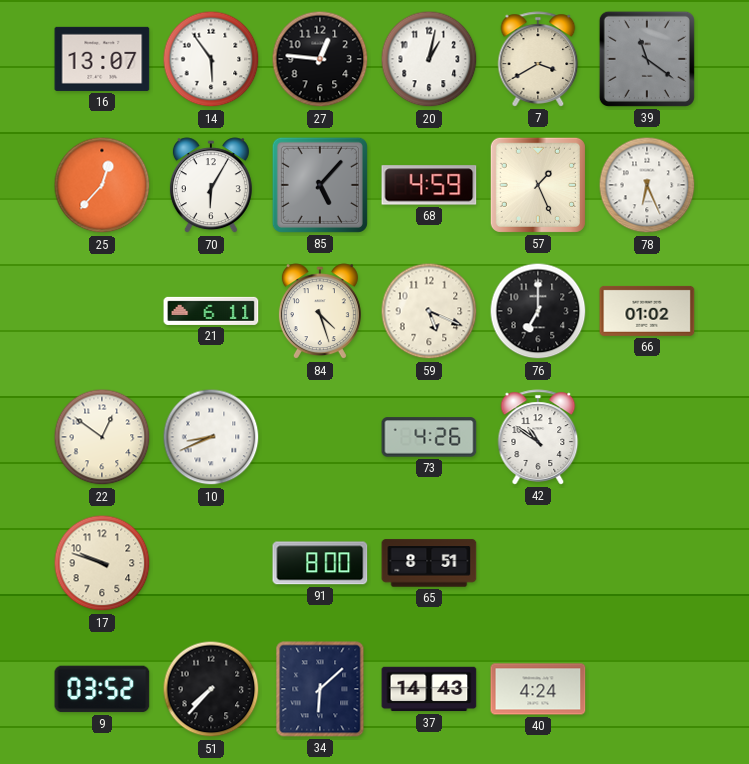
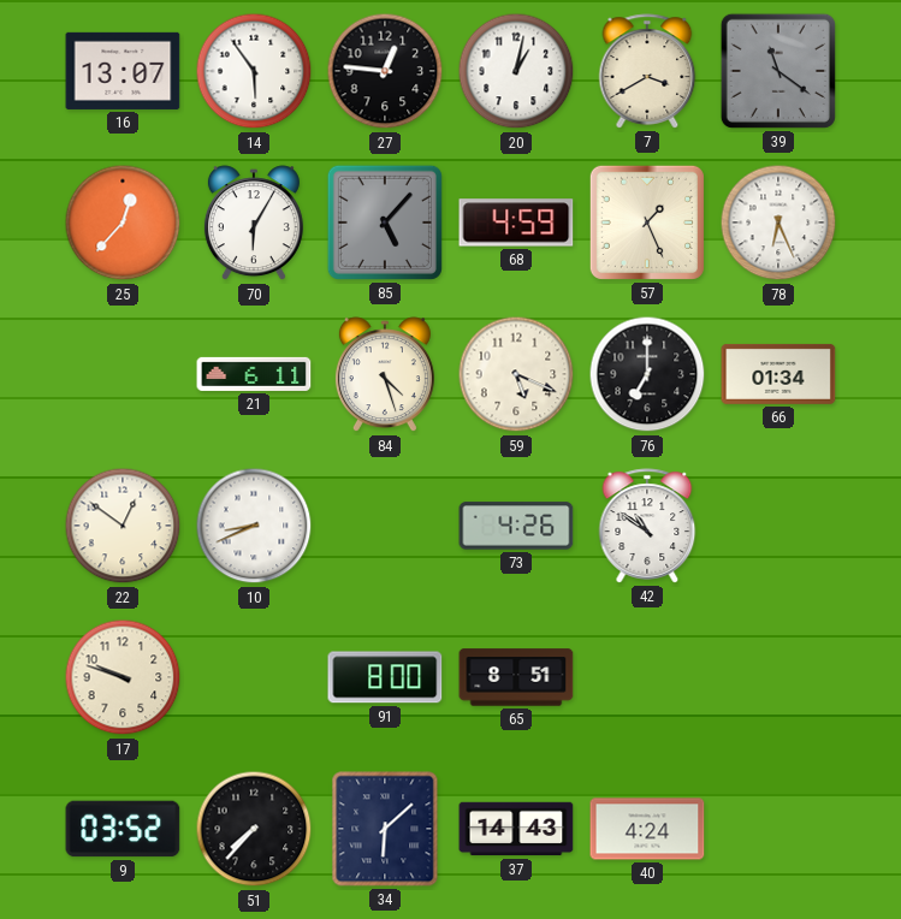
66: 01:02 -> 01:34
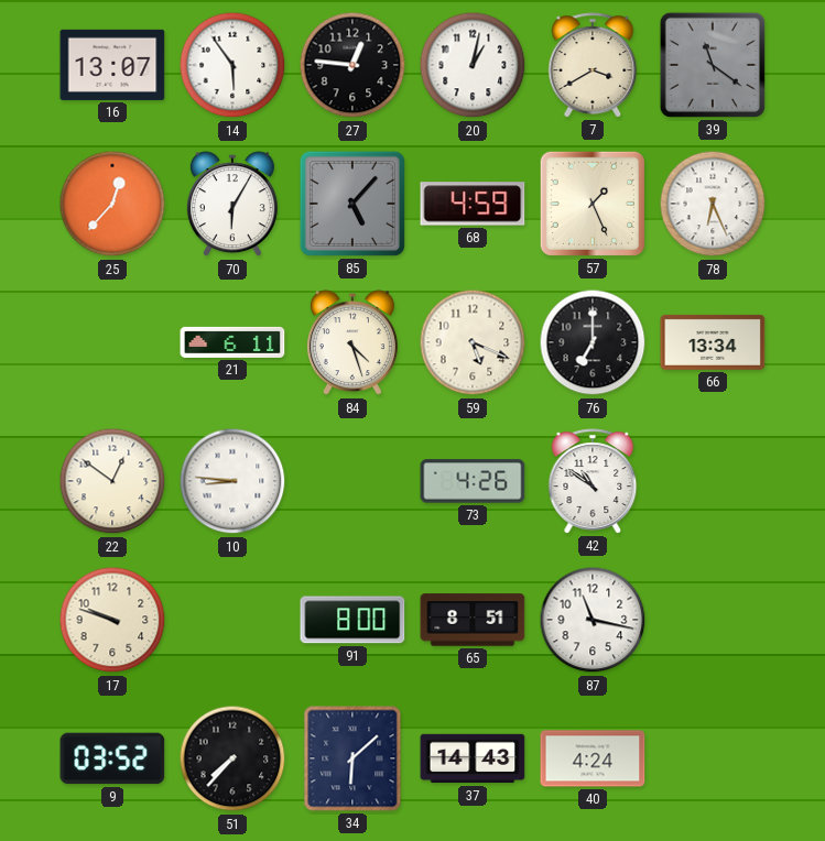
66: 01:34 -> 13:34
10: 8:41 -> 8:46
87: none -> 11:17
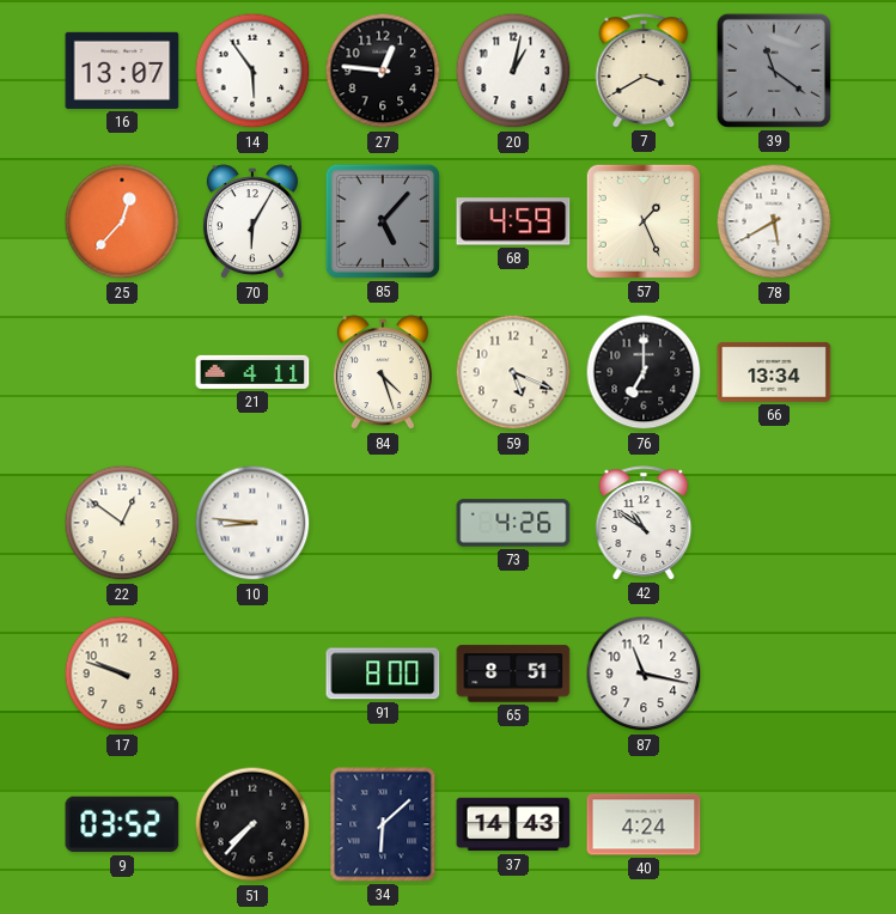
78: 6:26 -> 5:40
21: 6:11 -> 4:11
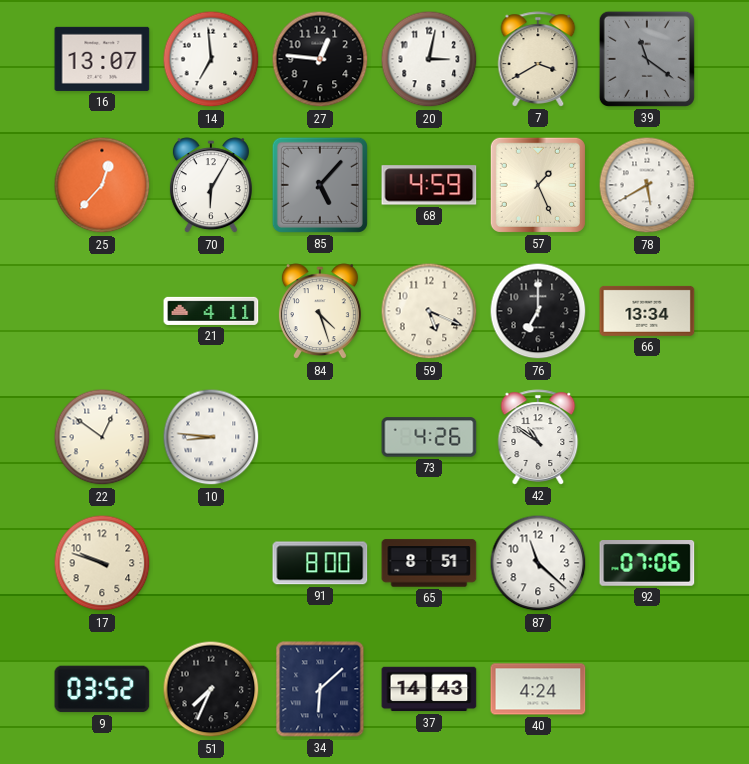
14: 5:54 -> 6:59
20: 1:02 -> 3:02
87: 11:17 -> 11:22
92: none -> 07:06
51: 7:37 -> 7:34
